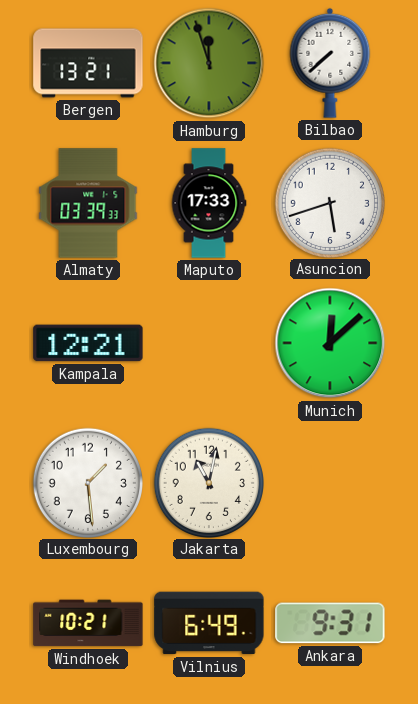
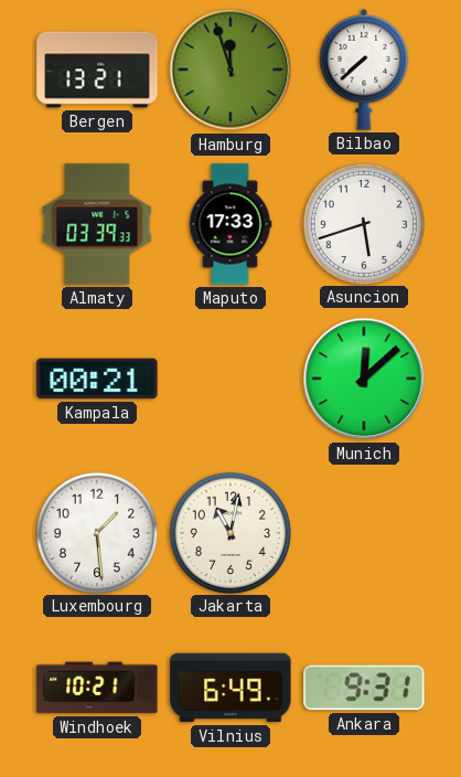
Kampala: 12:21 -> 00:21
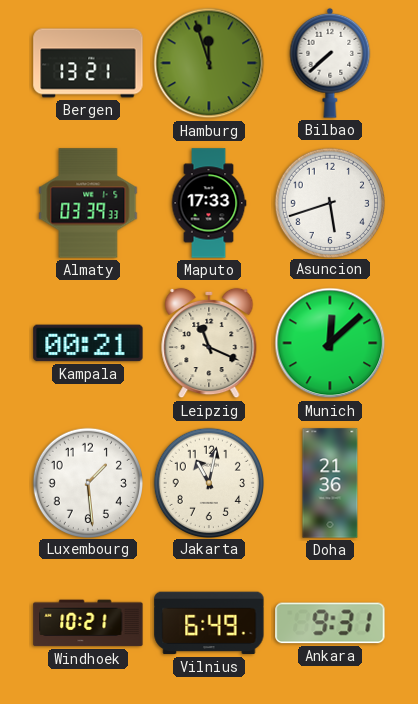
Leipzig: none -> 11:19
Doha: none -> 21:36
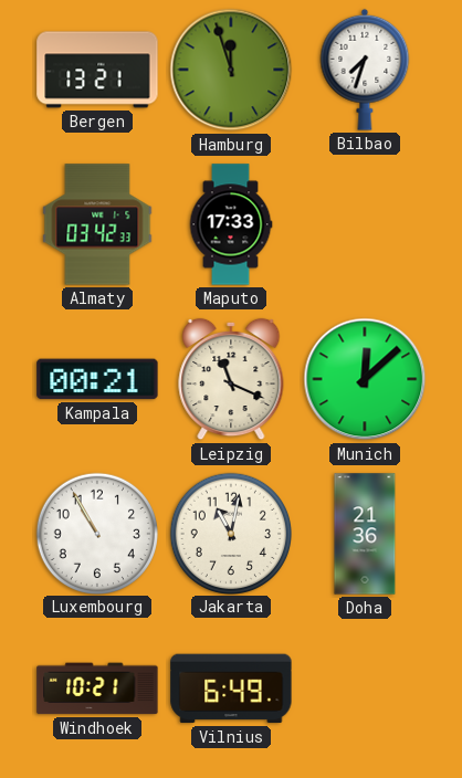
Bilbao: 7:38 -> 7:33
Almaty: 03:39 -> 03:42
Asuncion: 5:42 -> none
Luxembourg: 1:29 -> 10:55
Ankara: 9:31 -> none
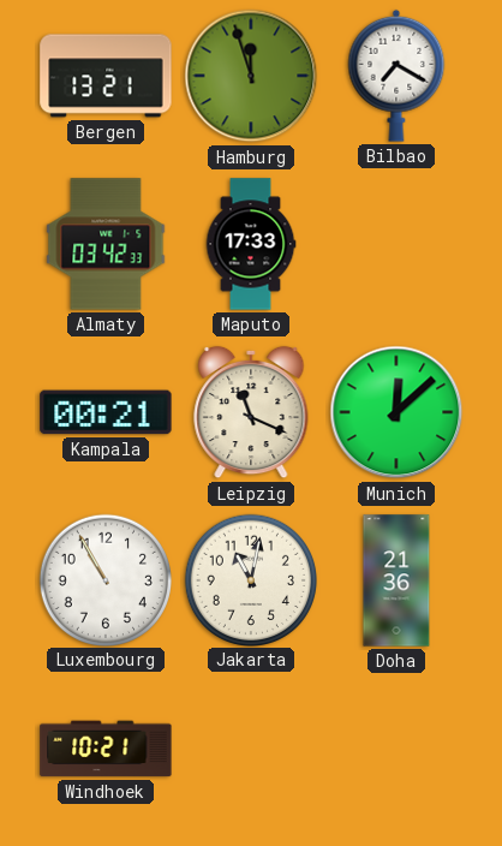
Bilbao: 7:33 -> 7:20
Vilnius: 6:49 -> none
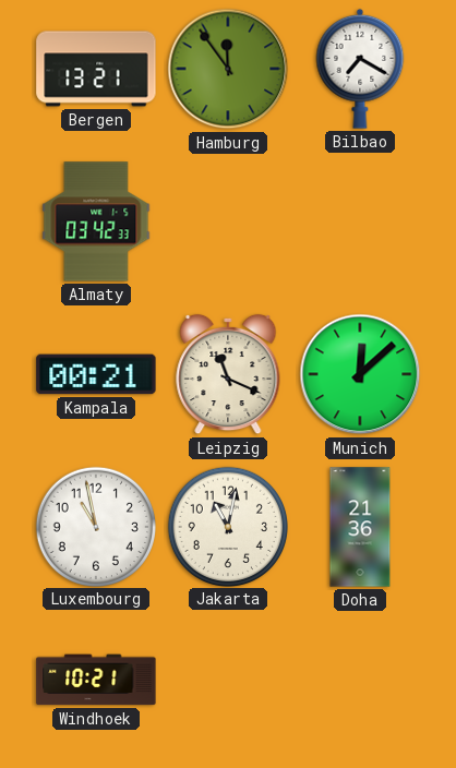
Hamburg: 11:57 -> 11:54
Maputo: 17:33 -> none
Luxembourg: 10:55 -> 10:58
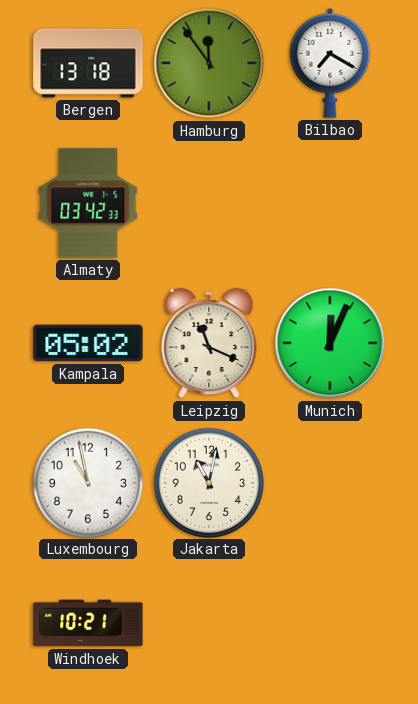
Bergen: 13:21 -> 13:18
Kampala: 00:21 -> 05:02
Munich: 12:08 -> 12:04
Doha: 21:36 -> none
